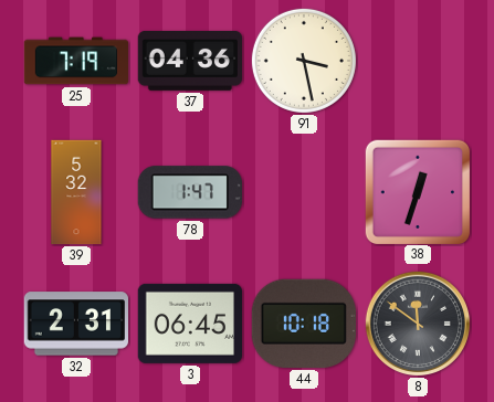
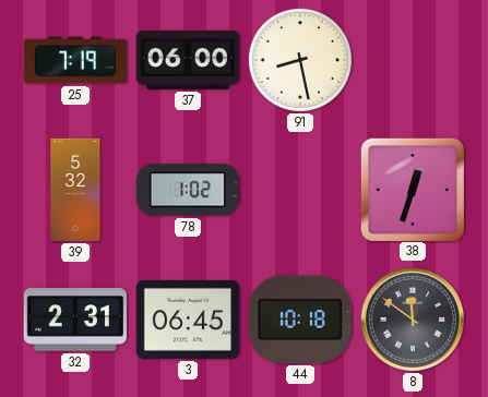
37: 04:36 -> 06:00
91: 3:28 -> 8:28
78: 1:47 -> 1:02
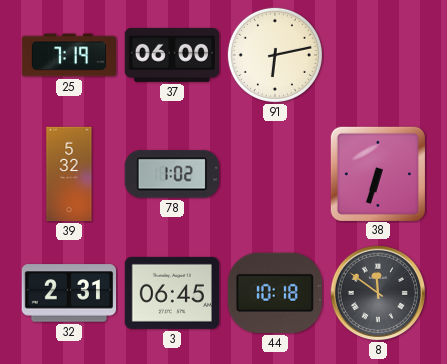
91: 8:28 -> 6:13
38: 12:33 -> 6:33
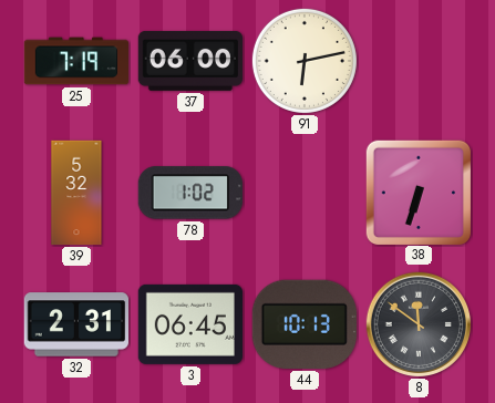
44: 10:18 -> 10:13
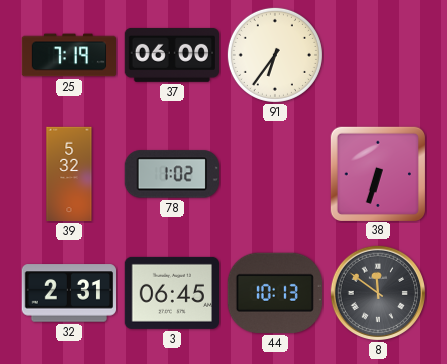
91: 6:13 -> 6:36
